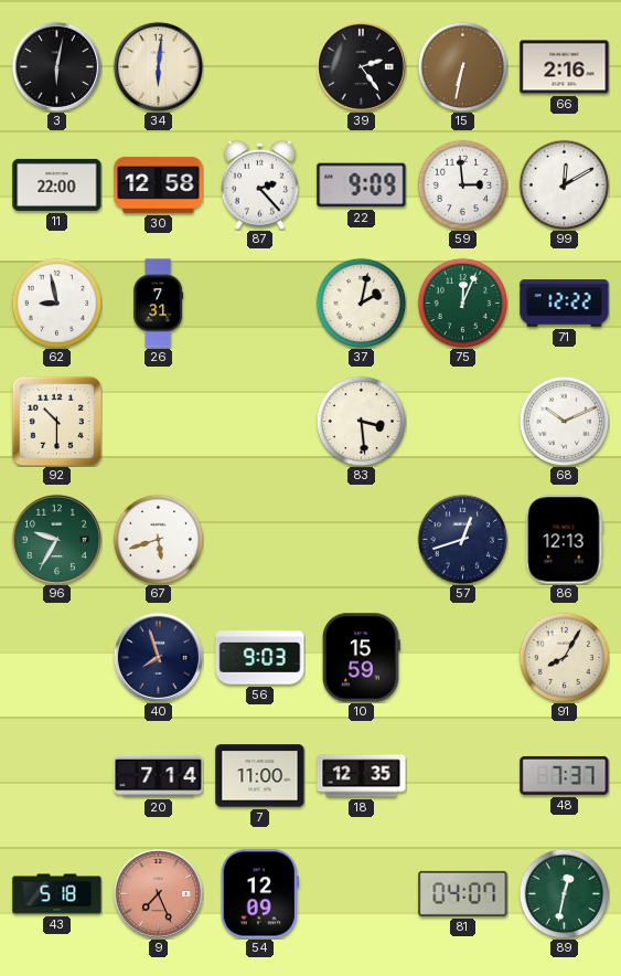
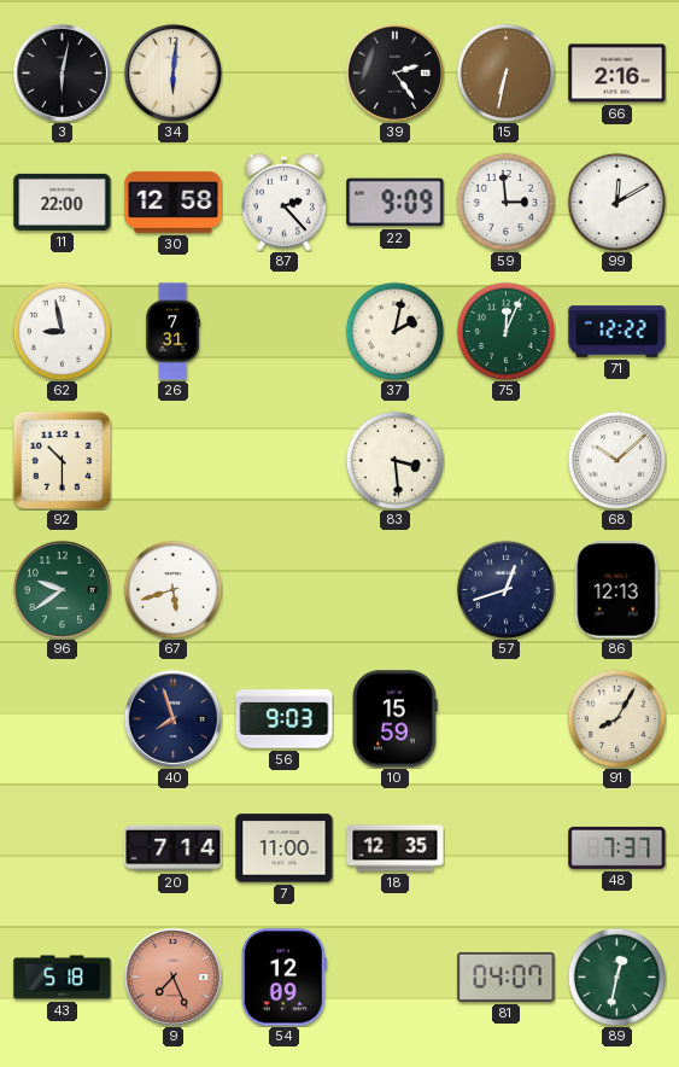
68: 10:11 -> 10:08
96: 9:35 -> 9:39
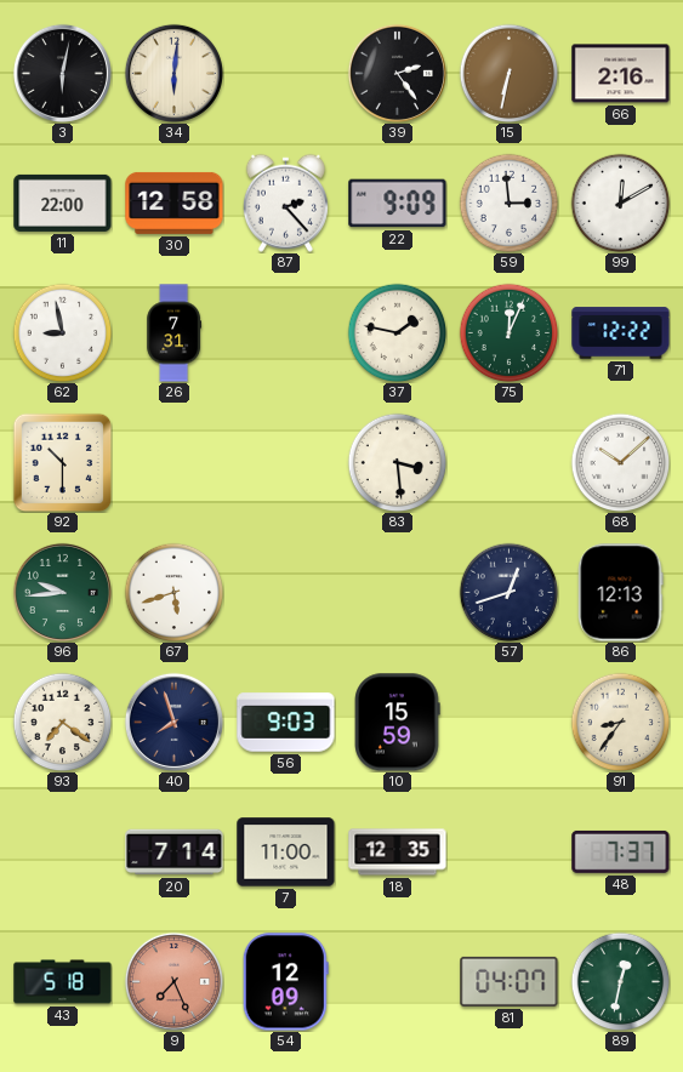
37: 2:02 -> 1:47
96: 9:39 -> 9:44
93: none -> 7:21
91: 8:05 -> 8:36
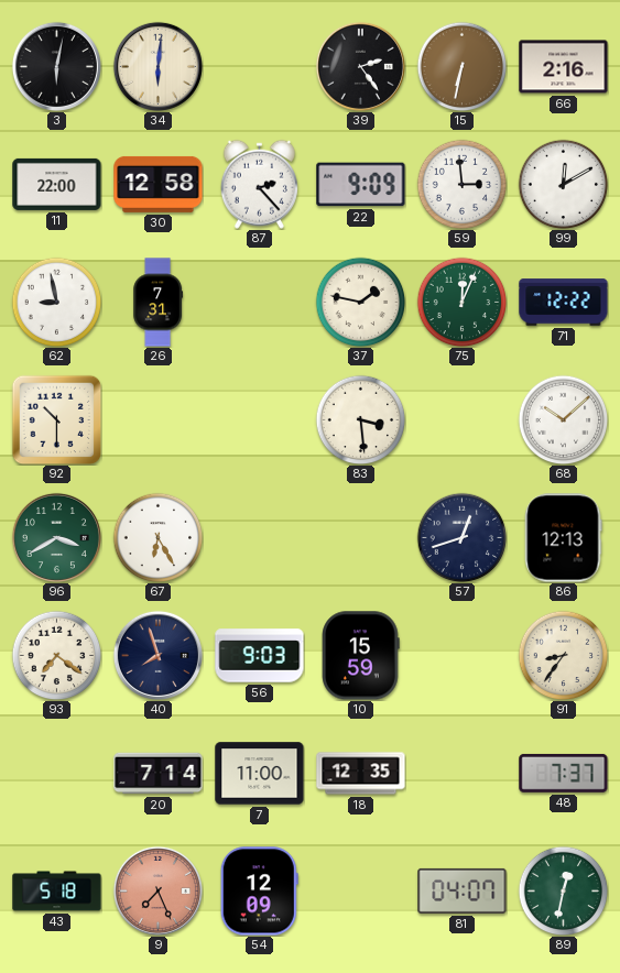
96: 9:44 -> 3:40
67: 5:42 -> 6:25
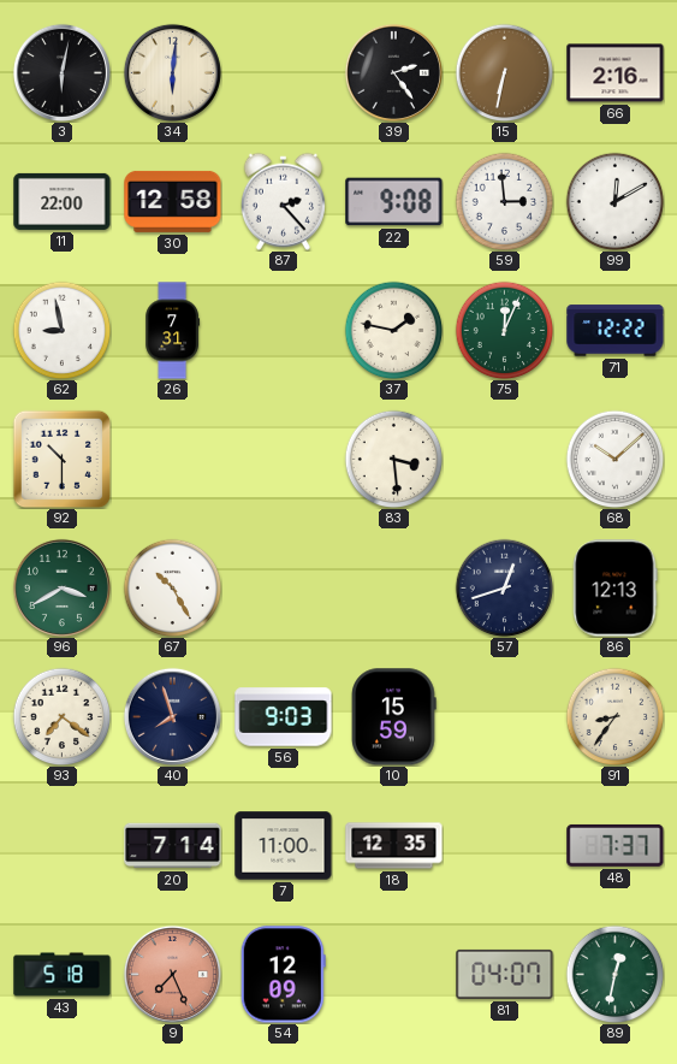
22: 9:09 -> 9:08
67: 6:25 -> 10:25
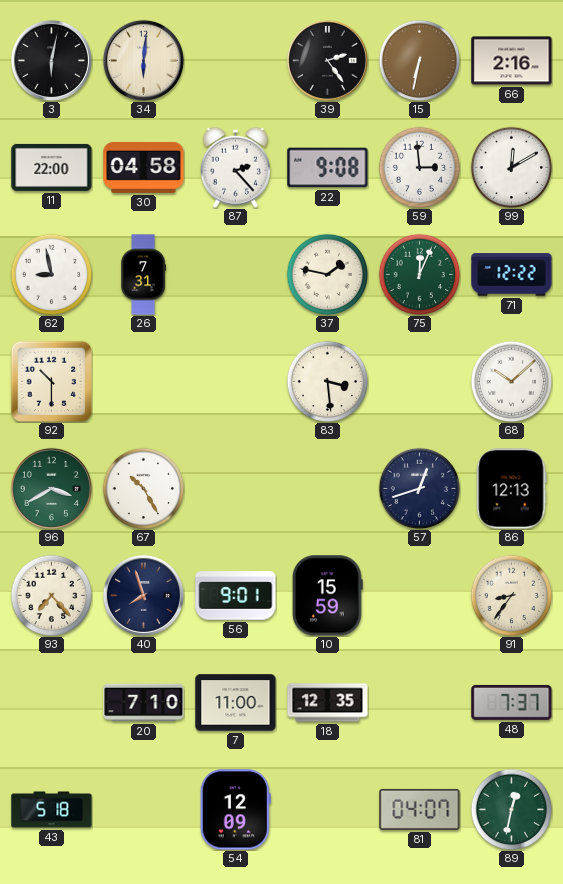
30: 12:58 -> 04:58
93: 7:21 -> 7:23
56: 9:03 -> 9:01
20: 7:14 -> 7:10
9: 7:26 -> none
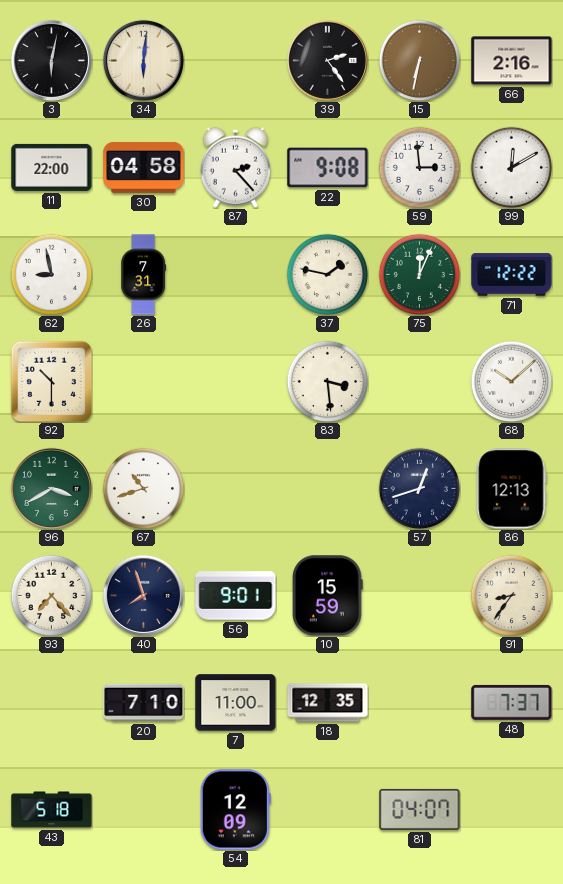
67: 10:25 -> 10:42
89: 12:32 -> none
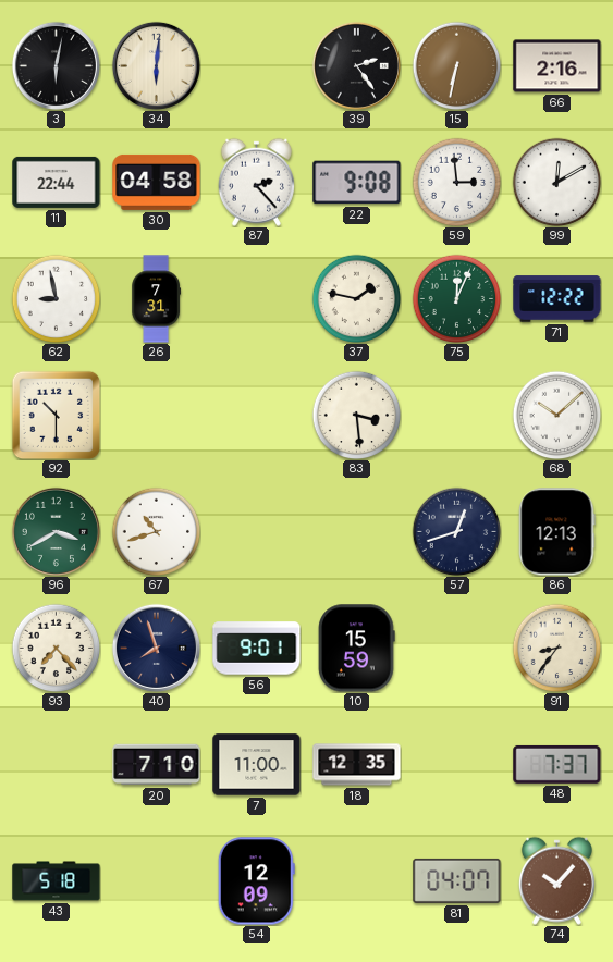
11: 22:00 -> 22:44
74: none -> 10:07
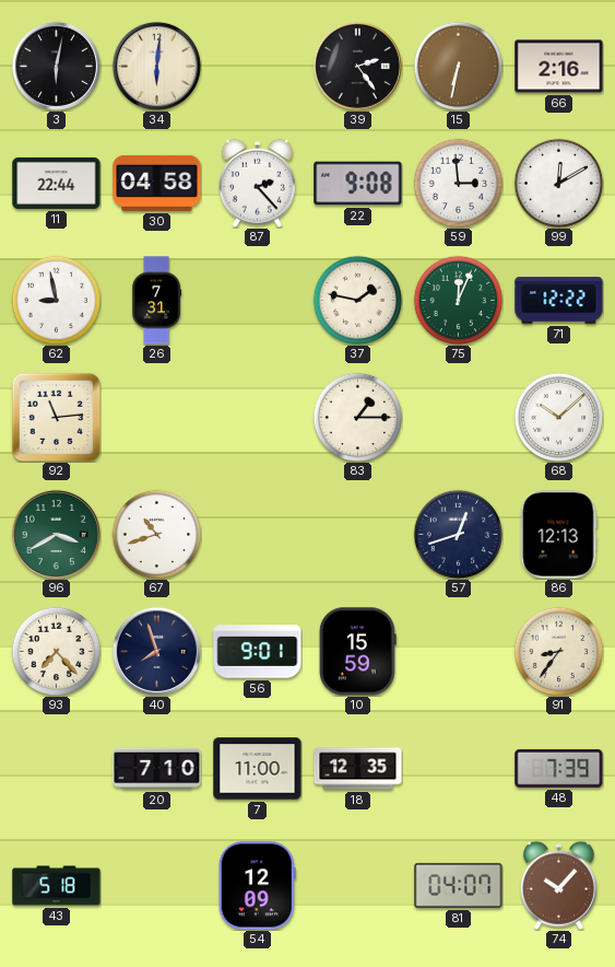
92: 10:30 -> 11:14
83: 3:29 -> 1:15
48: 7:37 -> 7:39
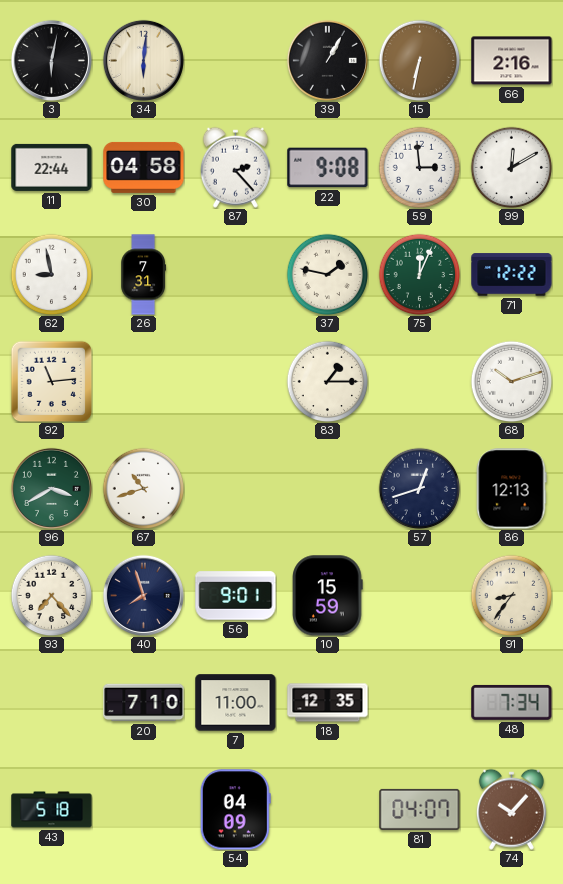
39: 2:24 -> 1:05
68: 10:08 -> 10:12
48: 7:39 -> 7:34
54: 12:09 -> 04:09
